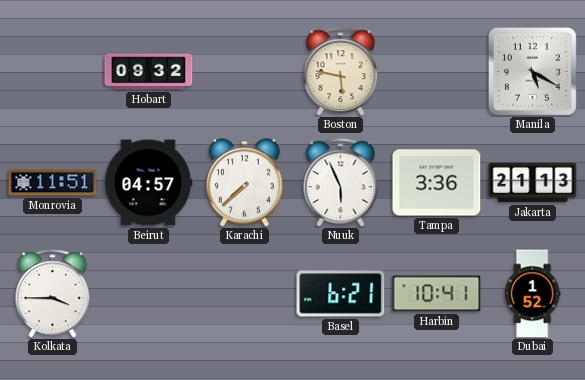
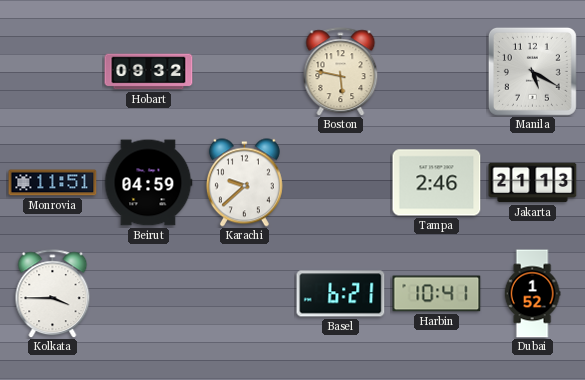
Beirut: 04:57 -> 04:59
Karachi: 7:38 -> 9:38
Nuuk: 5:56 -> none
Tampa: 3:36 -> 2:46
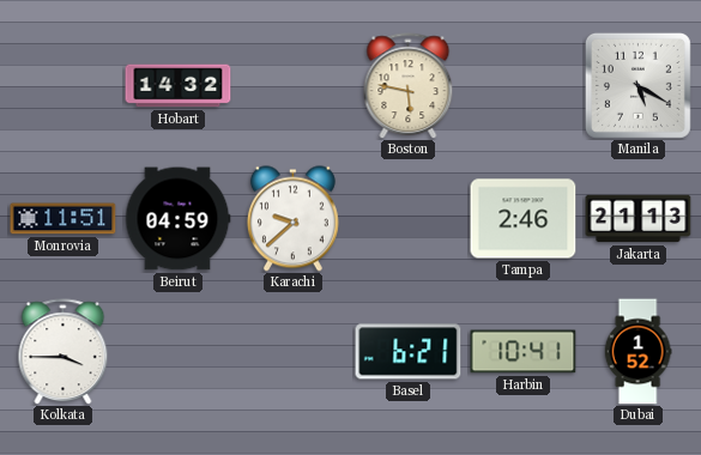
Hobart: 09:32 -> 14:32
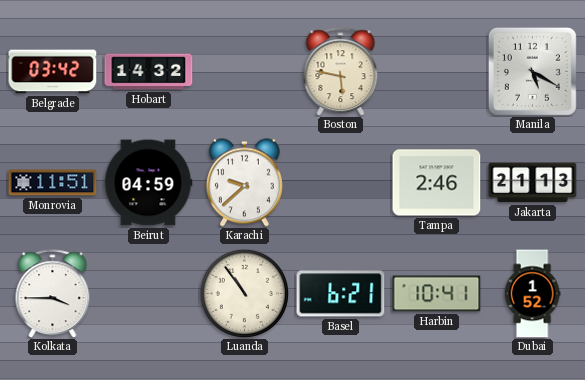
Belgrade: none -> 03:42
Luanda: none -> 10:54
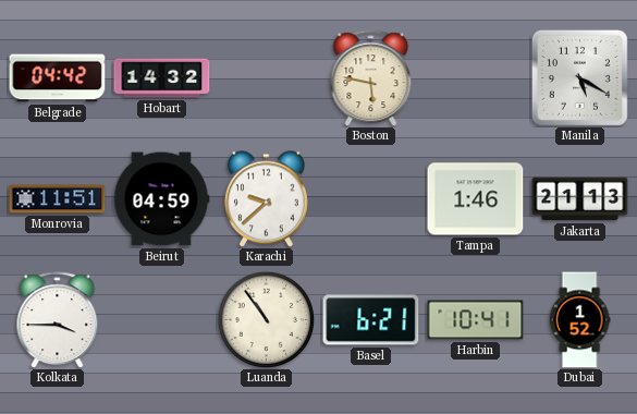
Belgrade: 03:42 -> 04:42
Tampa: 2:46 -> 1:46
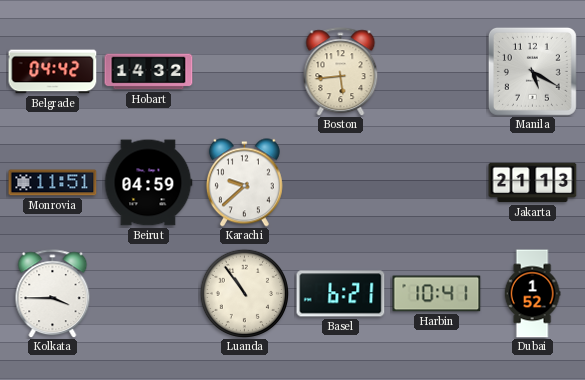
Boston: 5:47 -> 5:44
Tampa: 1:46 -> none
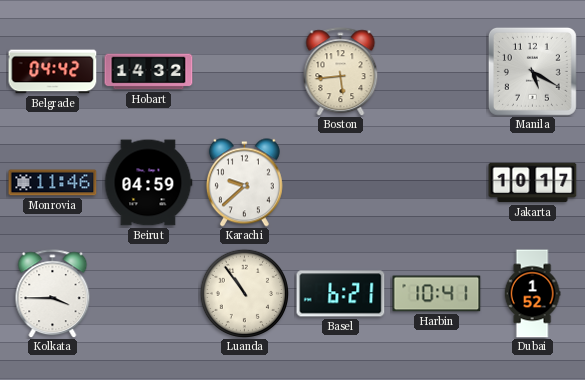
Monrovia: 11:51 -> 11:46
Jakarta: 21:13 -> 10:17
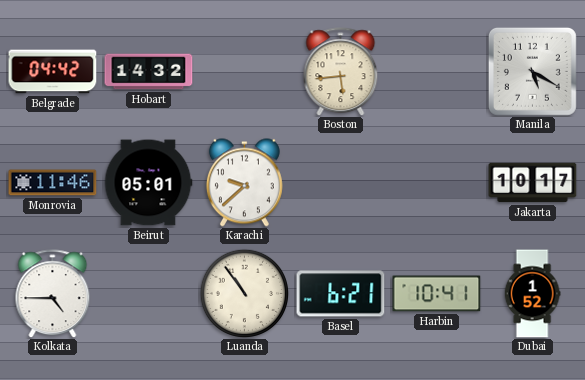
Beirut: 04:59 -> 05:01
Kolkata: 3:45 -> 4:45
